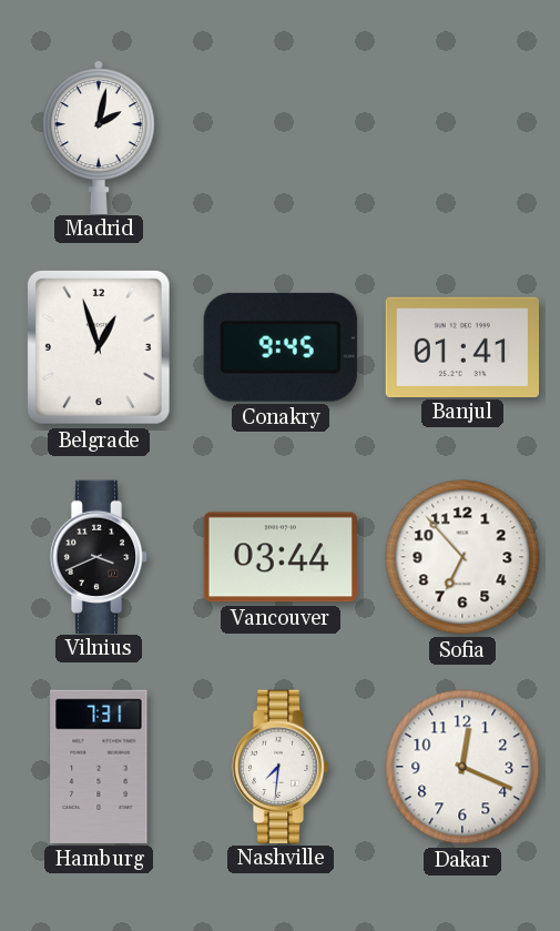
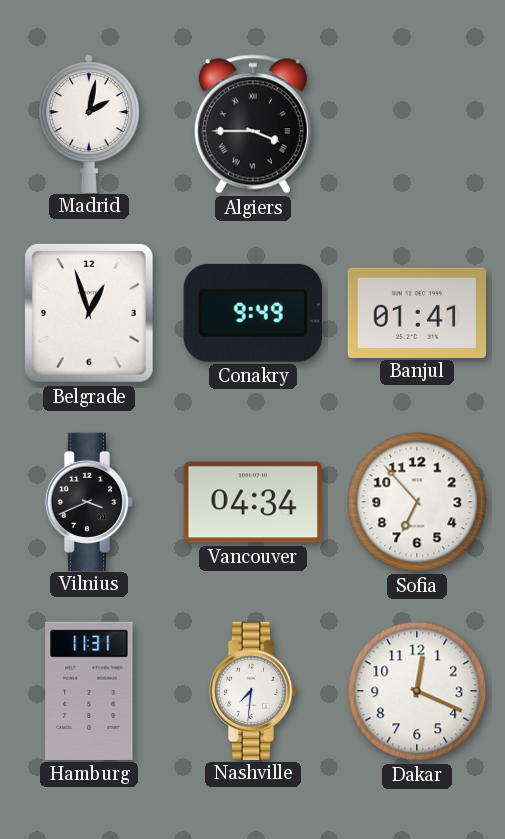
Algiers: none -> 3:45
Conakry: 9:45 -> 9:49
Vancouver: 03:44 -> 04:34
Hamburg: 7:31 -> 11:31
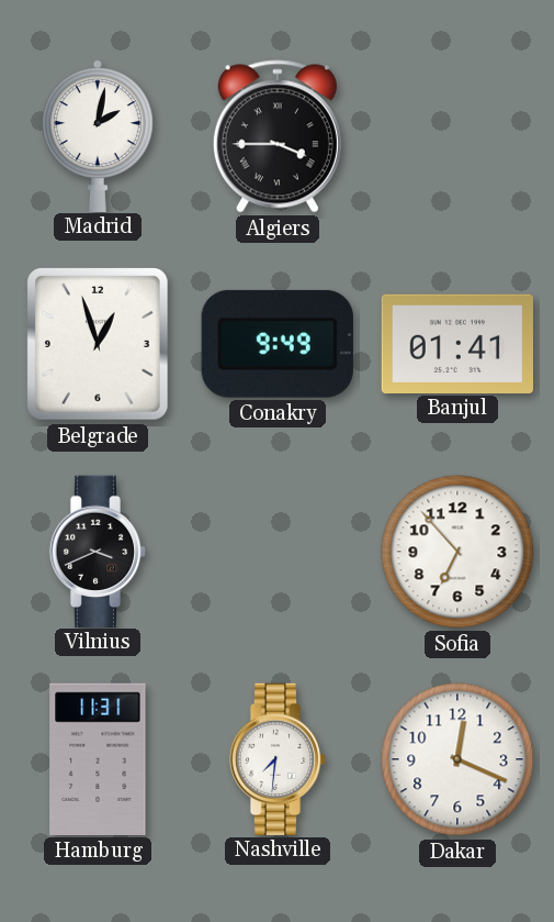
Vancouver: 04:34 -> none
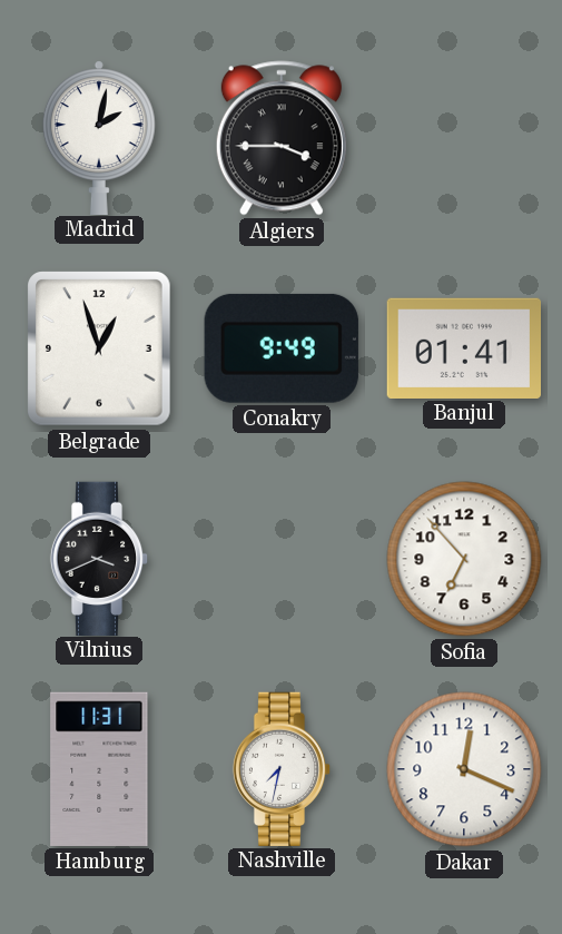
Nashville: 7:31 -> 7:32
